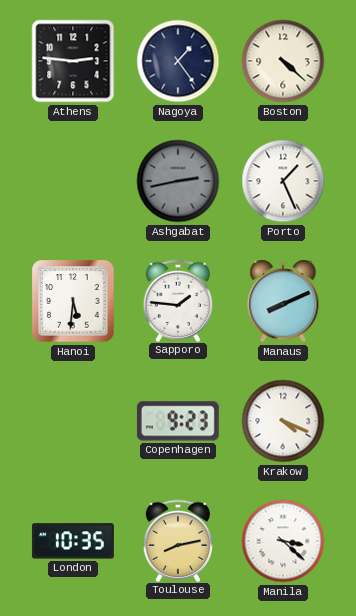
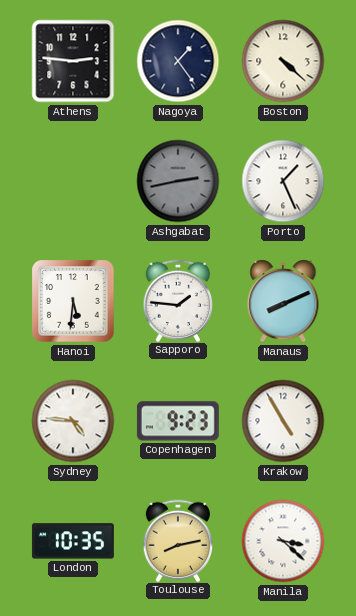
Sydney: none -> 4:46
Krakow: 4:19 -> 4:55
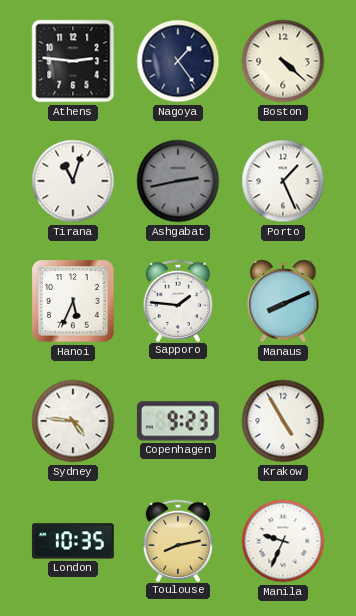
Tirana: none -> 11:03
Hanoi: 5:31 -> 5:34
Manila: 3:22 -> 9:34
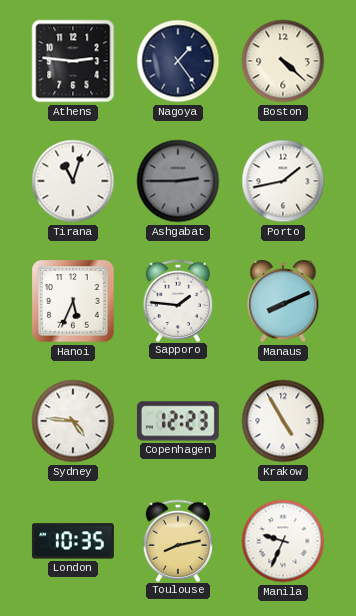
Ashgabat: 2:43 -> 2:45
Porto: 1:26 -> 1:43
Copenhagen: 9:23 -> 12:23
